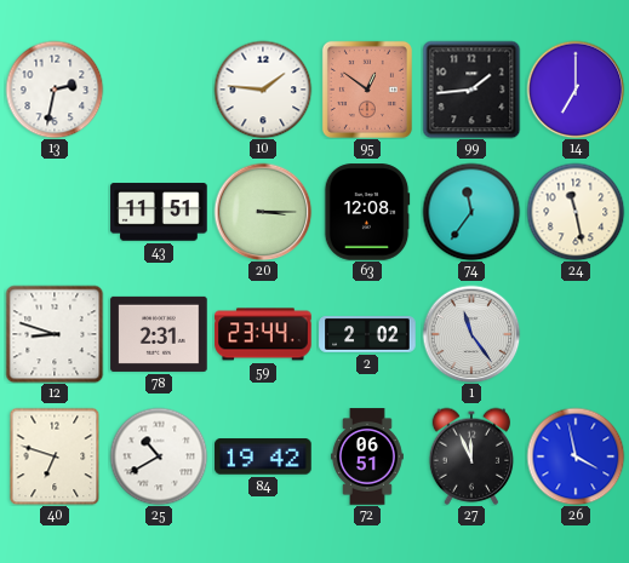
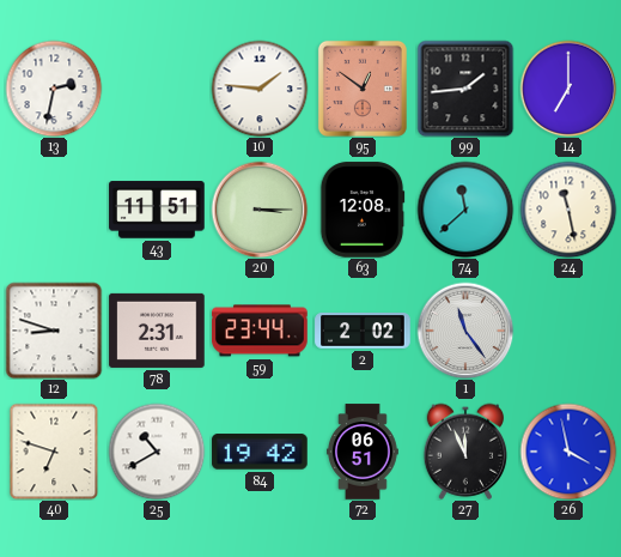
74: 11:36 -> 11:38
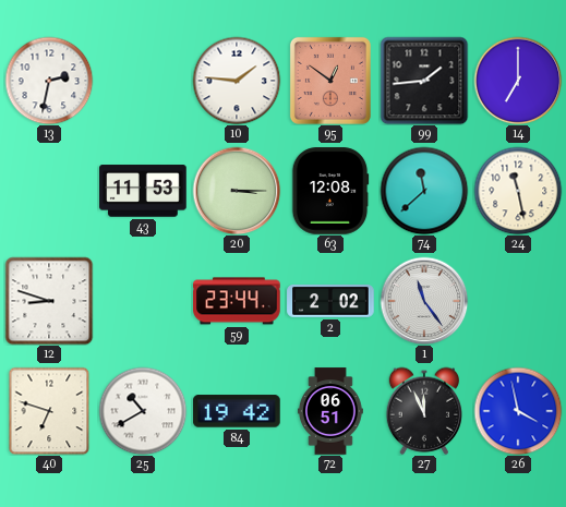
43: 11:51 -> 11:53
78: 2:31 -> none
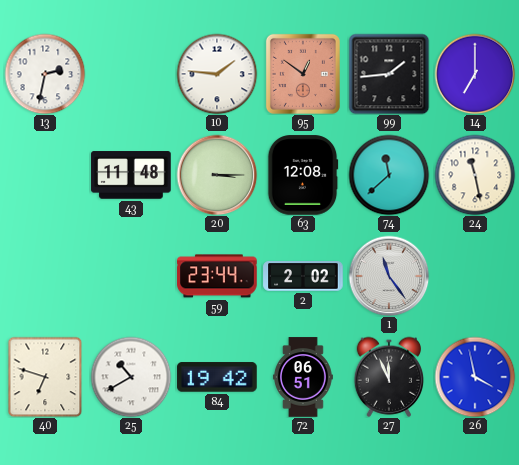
43: 11:53 -> 11:48
12: 8:48 -> none
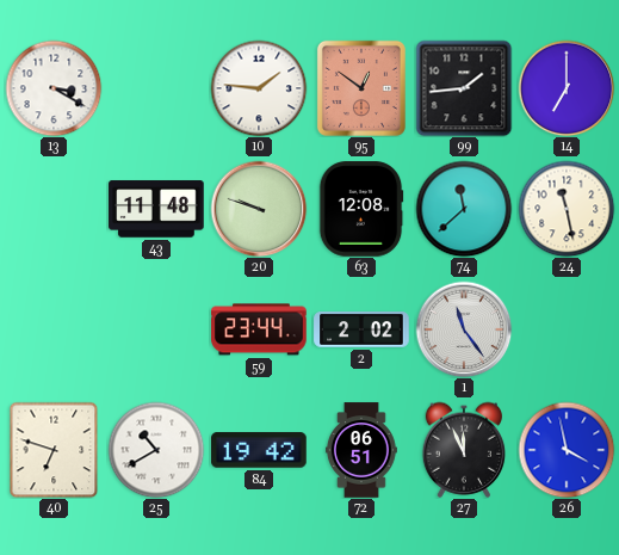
13: 2:32 -> 3:20
20: 3:15 -> 9:48
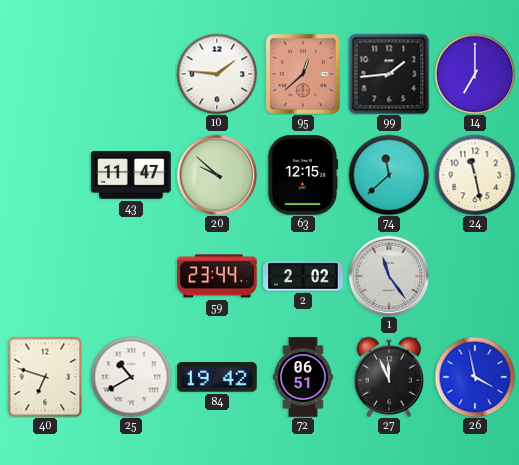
13: 3:20 -> none
95: 12:51 -> 12:38
43: 11:48 -> 11:47
20: 9:48 -> 9:52
63: 12:08 -> 12:15
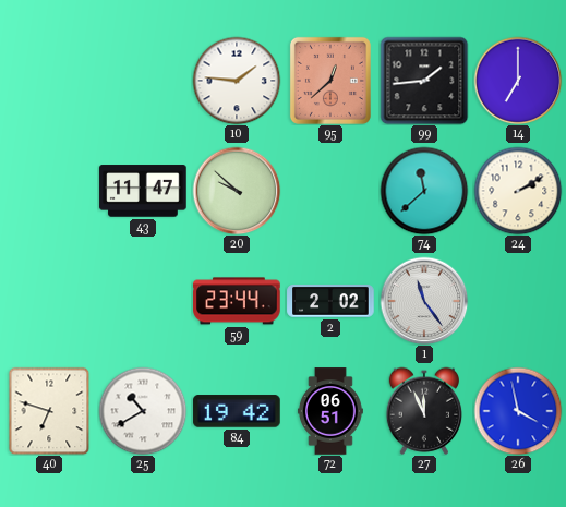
63: 12:15 -> none
24: 11:28 -> 2:10
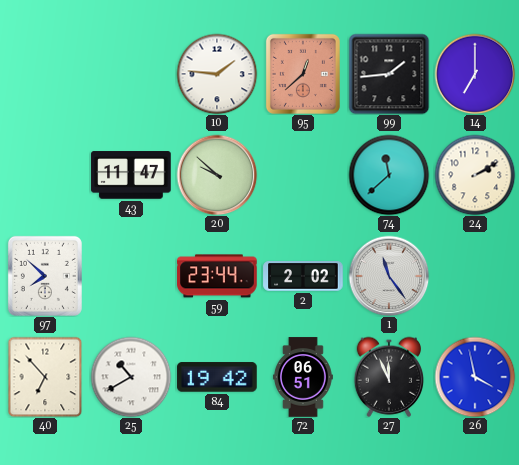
97: none -> 7:52
40: 6:48 -> 6:53
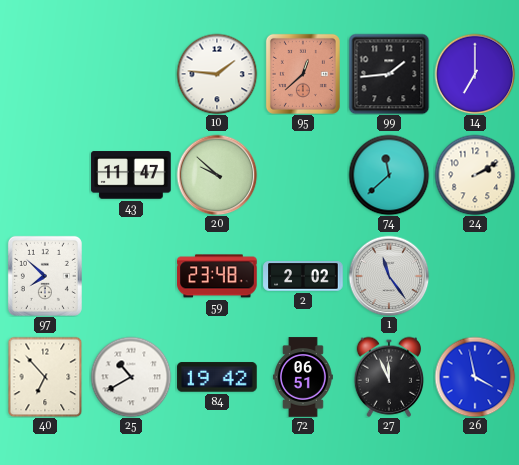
59: 23:44 -> 23:48
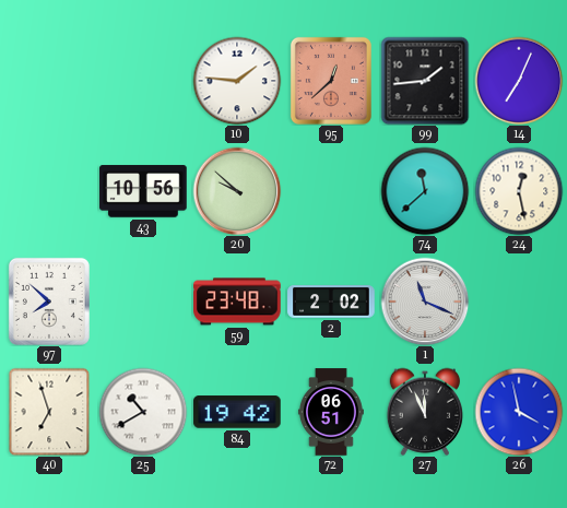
14: 7:00 -> 7:04
43: 11:47 -> 10:56
24: 2:10 -> 12:28
1: 11:24 -> 11:19
40: 6:53 -> 6:57
